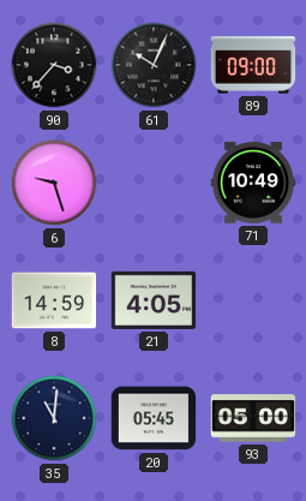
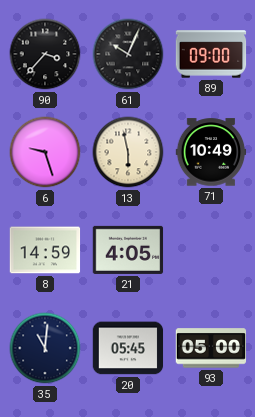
13: none -> 5:58
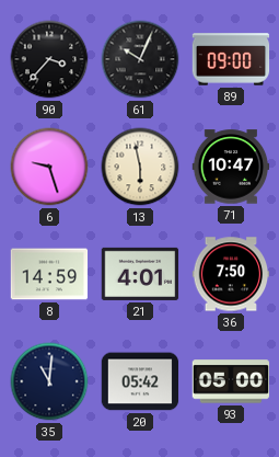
71: 10:49 -> 10:47
21: 4:05 -> 4:01
36: none -> 7:50
20: 05:45 -> 05:42
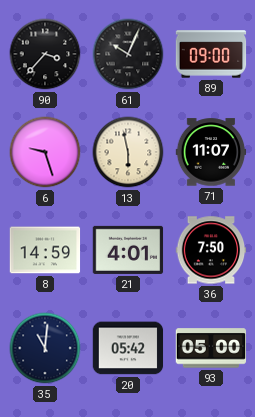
71: 10:47 -> 11:07
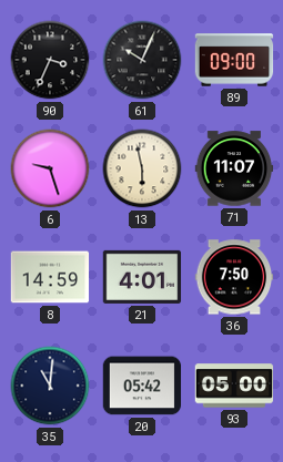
90: 3:37 -> 3:34
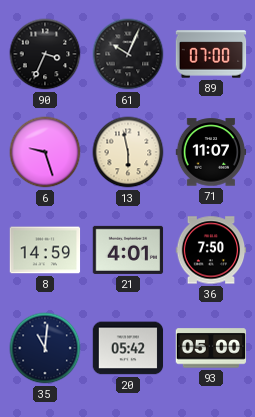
89: 09:00 -> 07:00
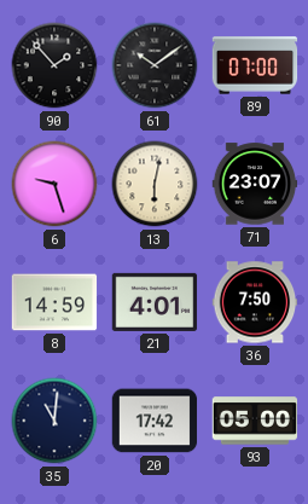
90: 3:34 -> 1:53
61: 10:04 -> 10:09
13: 5:58 -> 6:02
71: 11:07 -> 23:07
20: 05:42 -> 17:42
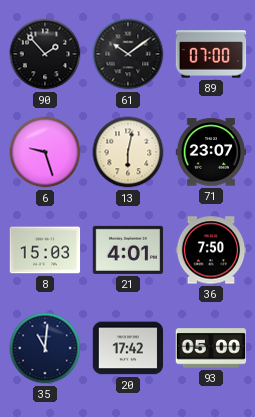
8: 14:59 -> 15:03
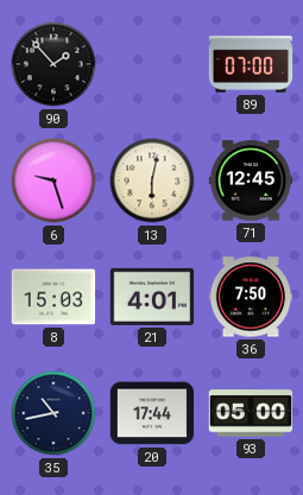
61: 10:09 -> none
71: 23:07 -> 12:45
35: 11:01 -> 10:43
20: 17:42 -> 17:44
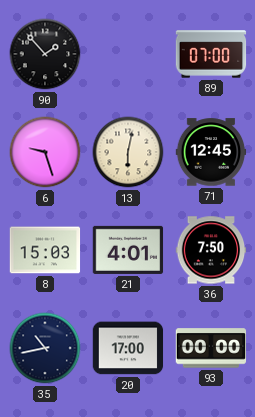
20: 17:44 -> 17:00
93: 05:00 -> 00:00
